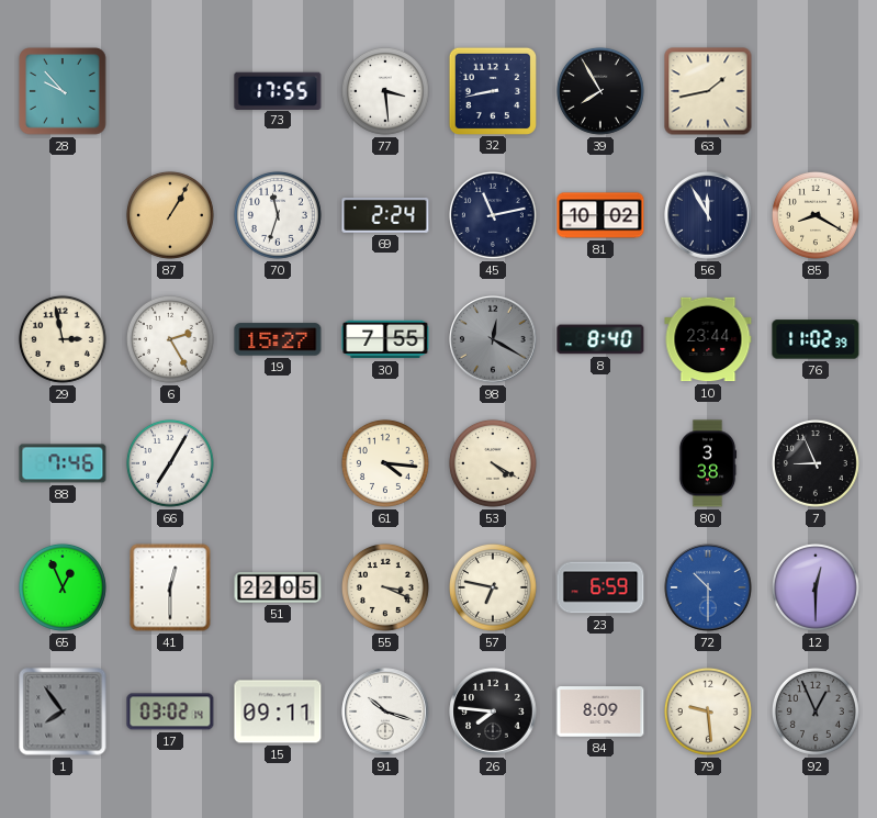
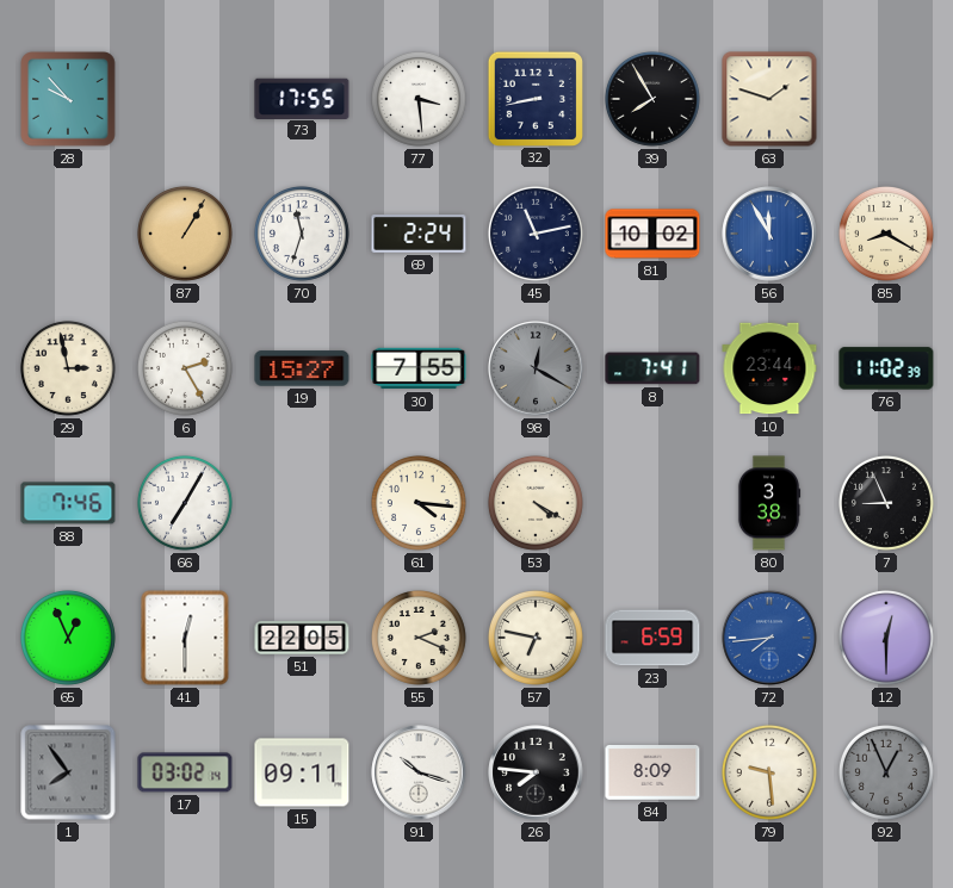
63: 1:43 -> 1:48
56 dial: navy -> blue
8: 8:40 -> 7:41
55: 3:19 -> 2:19
72: 10:30 -> 7:44
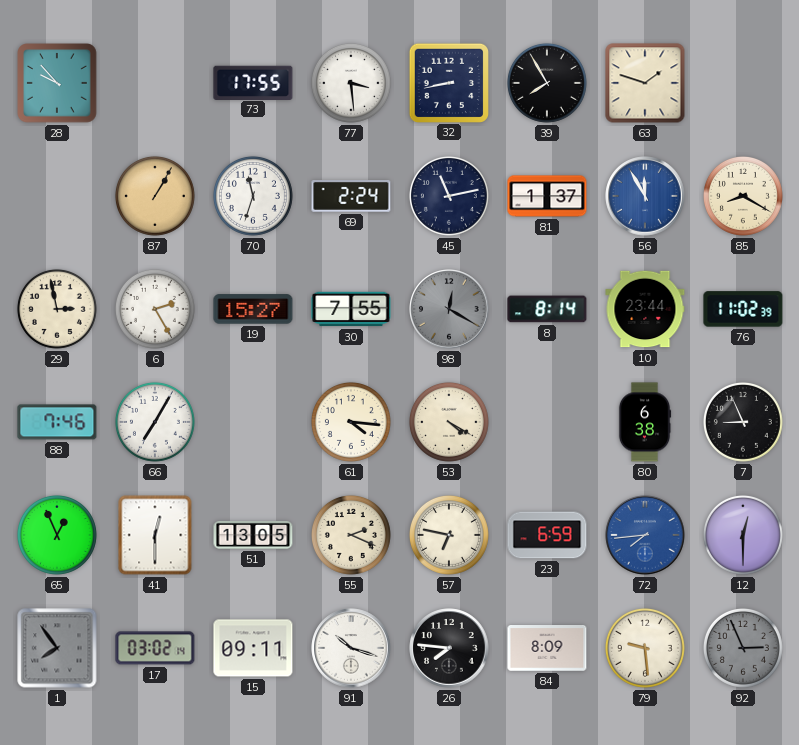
81: 10:02 -> 1:37
8: 7:41 -> 8:14
80: 3:38 -> 6:38
51: 22:05 -> 13:05
92: 12:56 -> 2:56
